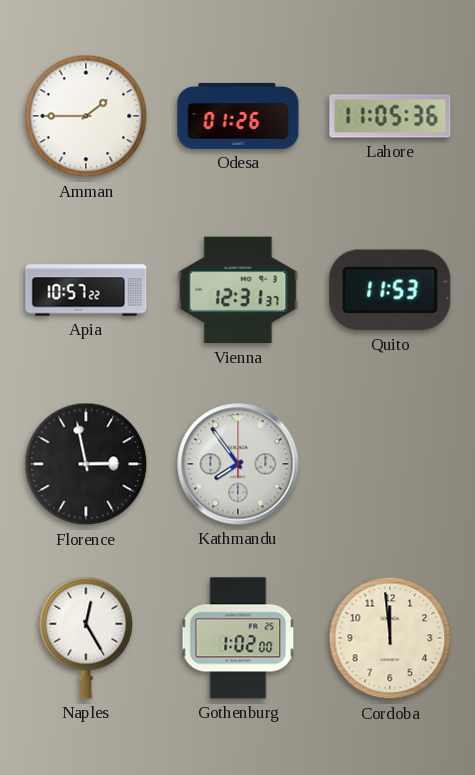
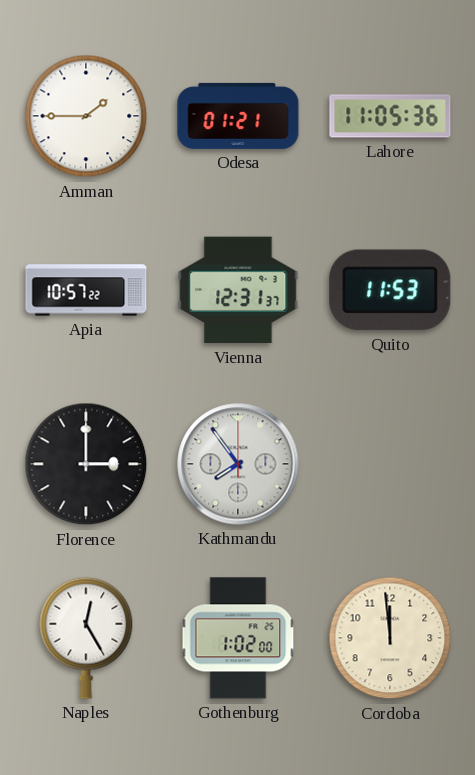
Odesa: 01:26 -> 01:21
Florence: 2:58 -> 3:00
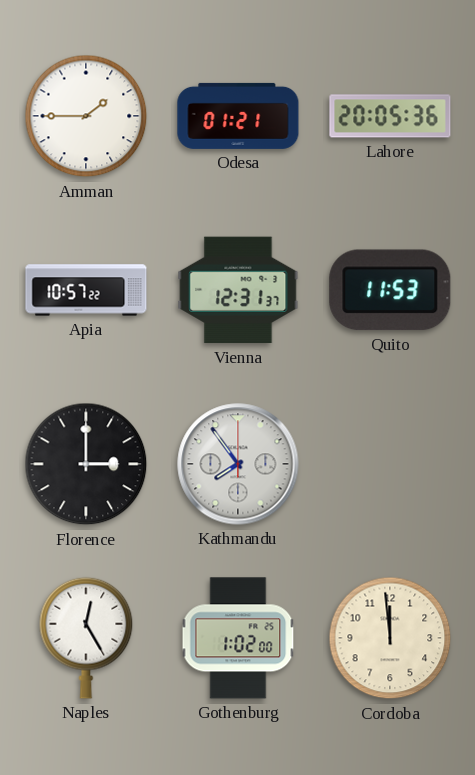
Lahore: 11:05 -> 20:05
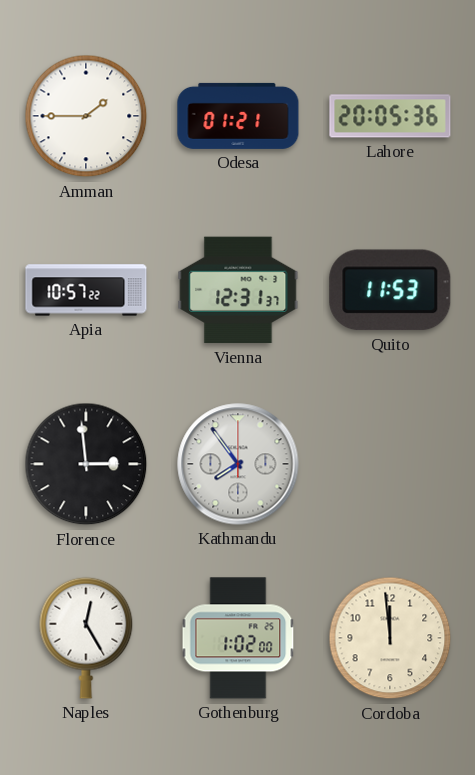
Florence: 3:00 -> 2:59
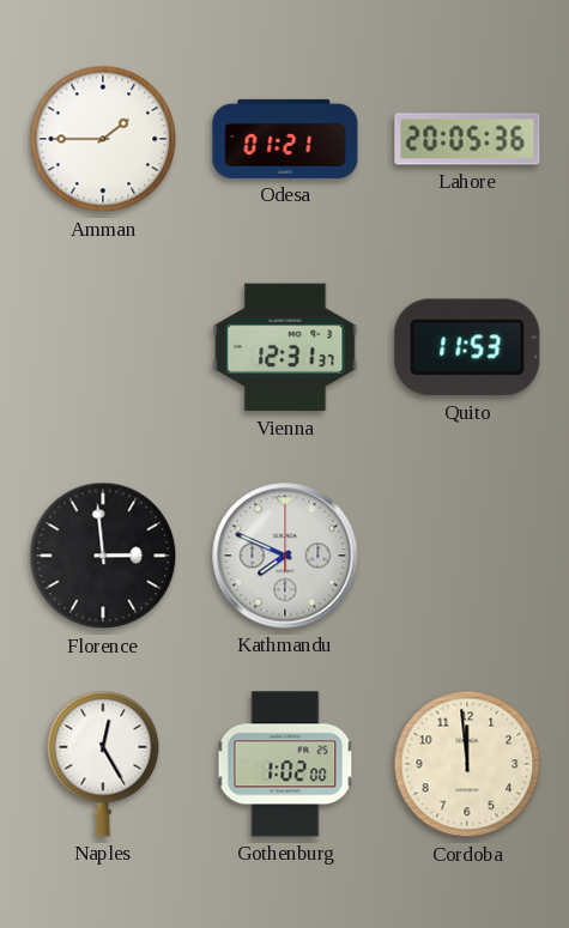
Apia: 10:57 -> none
Kathmandu: 7:54 -> 7:49
